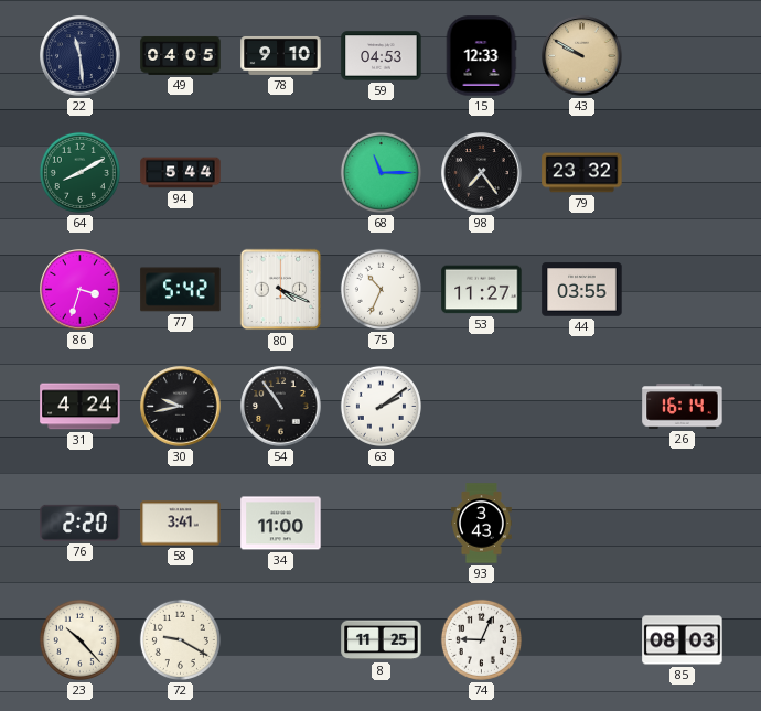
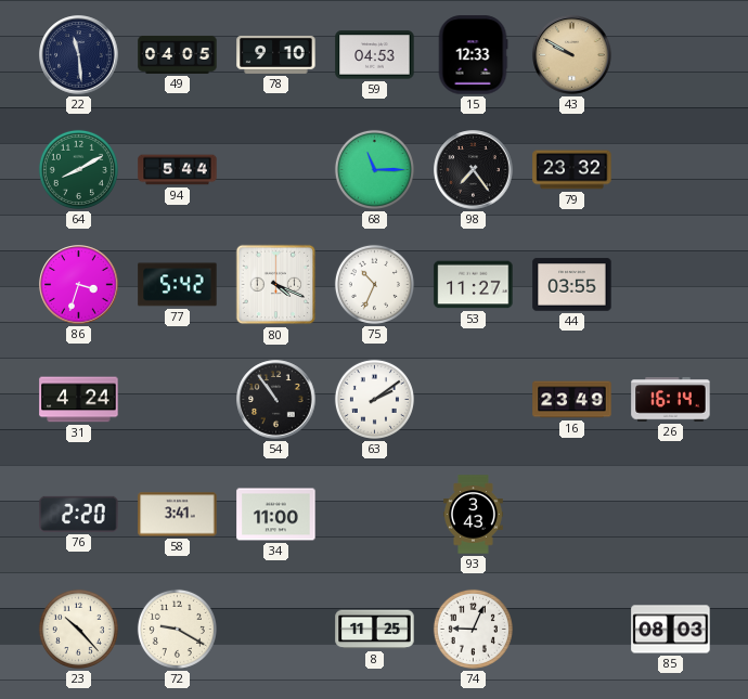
30: 9:43 -> none
16: none -> 23:49
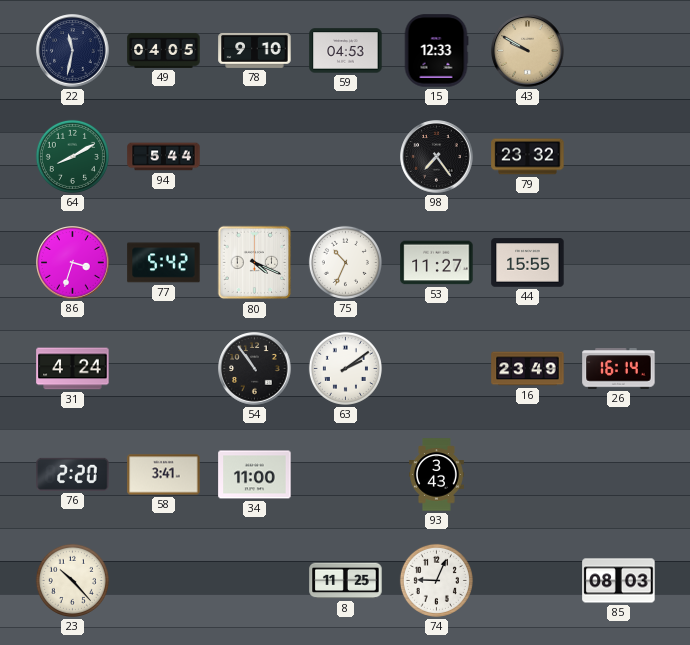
22: 11:29 -> 11:32
68: 11:15 -> none
44: 03:55 -> 15:55
72: 9:20 -> none
